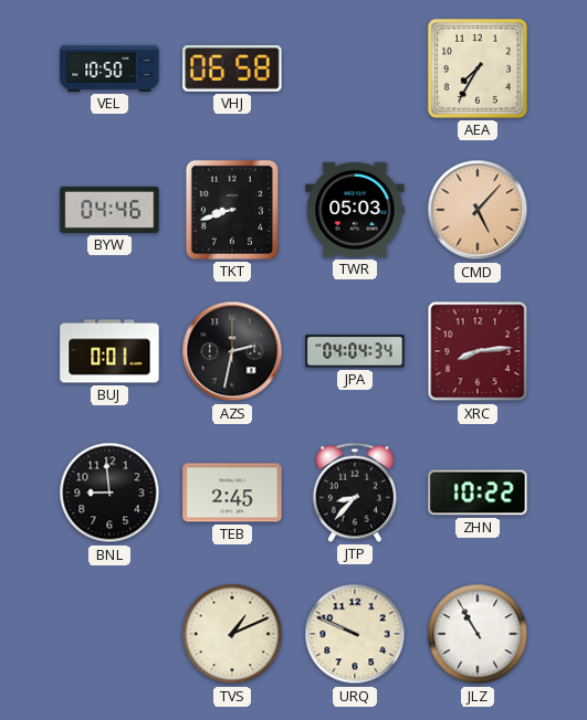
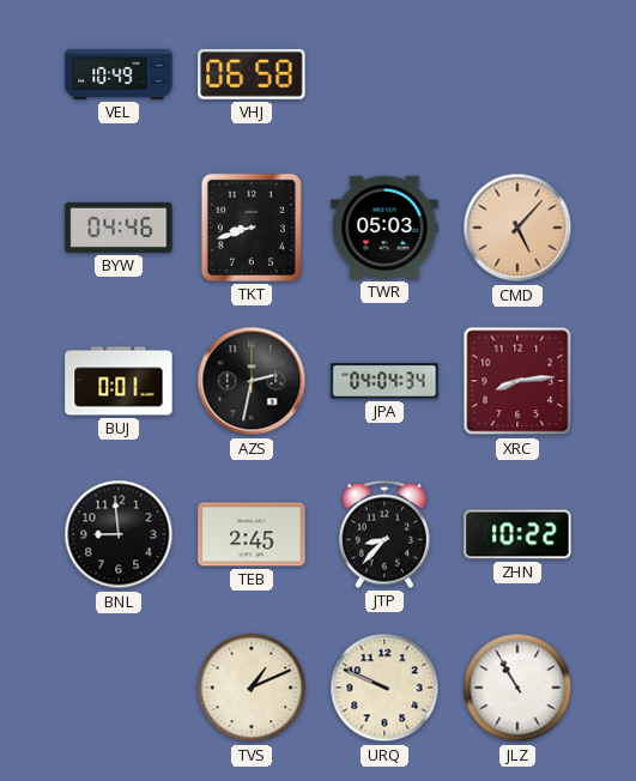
VEL: 10:50 -> 10:49
AEA: 7:35 -> none
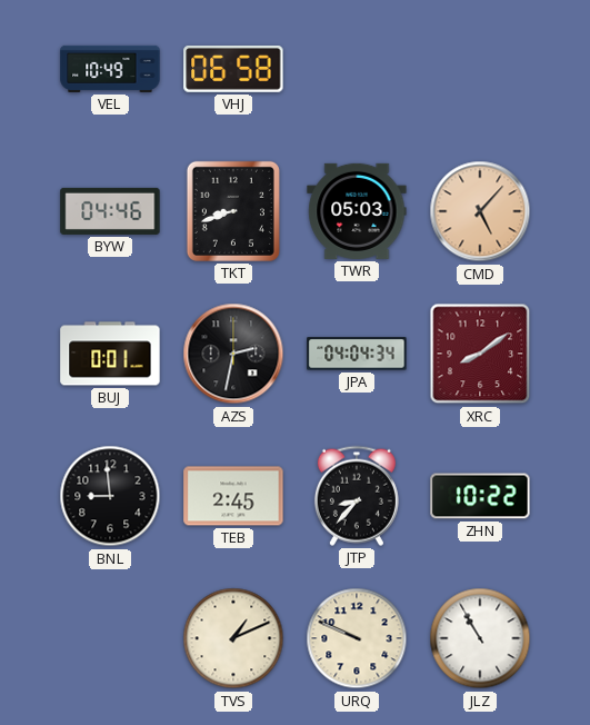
XRC: 8:14 -> 8:09
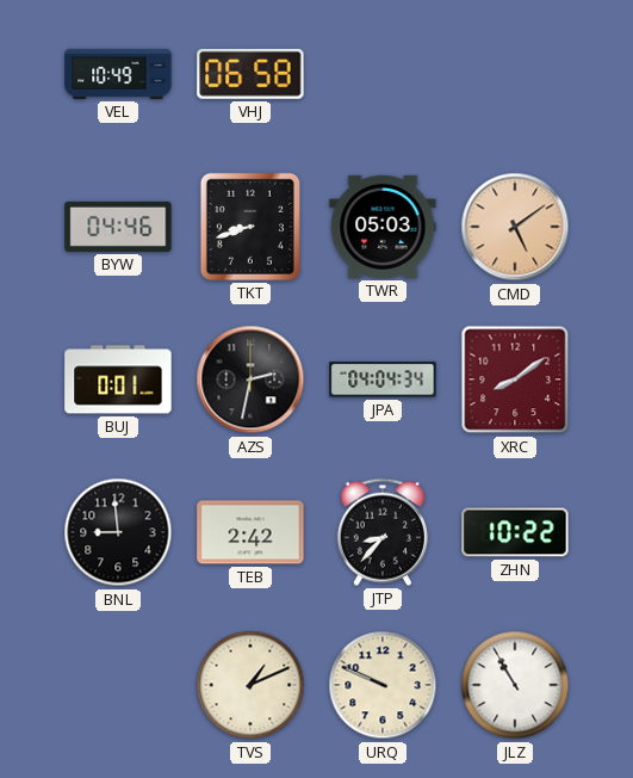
CMD: 5:07 -> 5:09
TEB: 2:45 -> 2:42
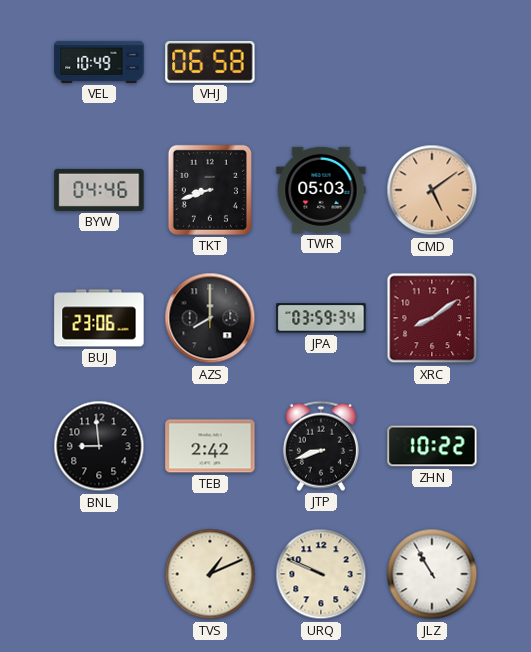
BUJ: 0:01 -> 23:06
AZS: 2:32 -> 8:00
JPA: 04:04 -> 03:59
JTP: 8:37 -> 8:42
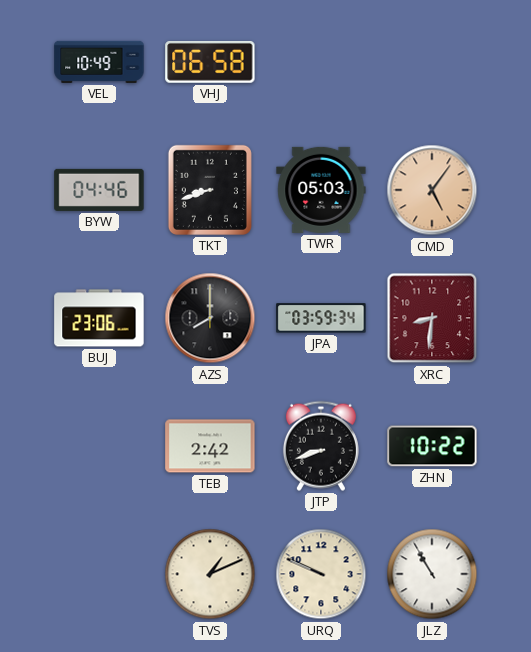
CMD: 5:09 -> 5:06
XRC: 8:09 -> 8:31
BNL: 8:59 -> none
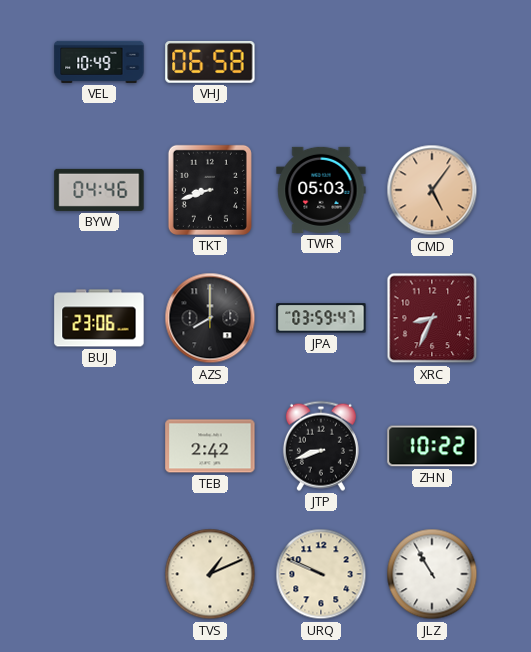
JPA: 03:59:34 -> 03:59:47
XRC: 8:31 -> 8:34
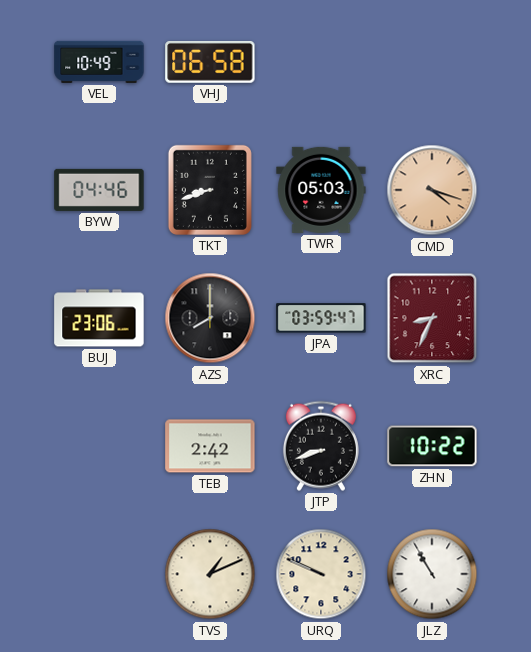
CMD: 5:06 -> 4:18
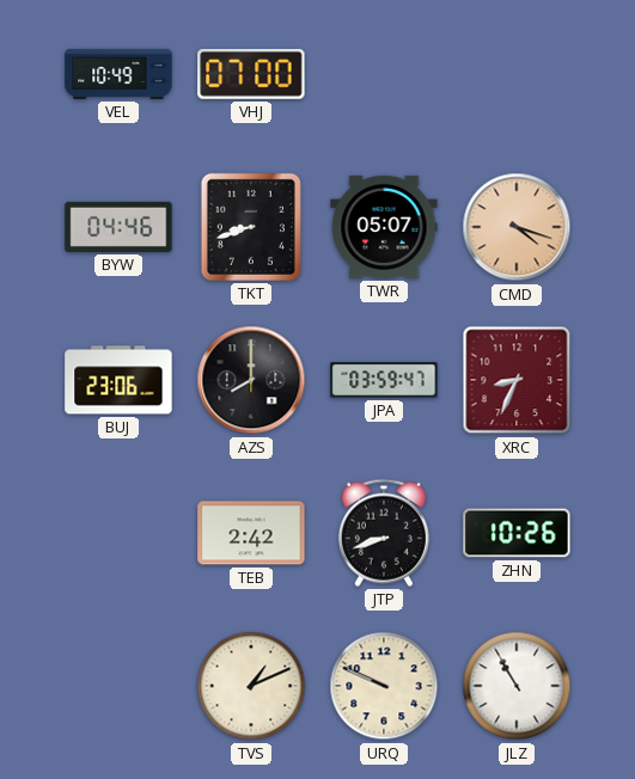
VHJ: 06:58 -> 07:00
TWR: 05:03 -> 05:07
ZHN: 10:22 -> 10:26
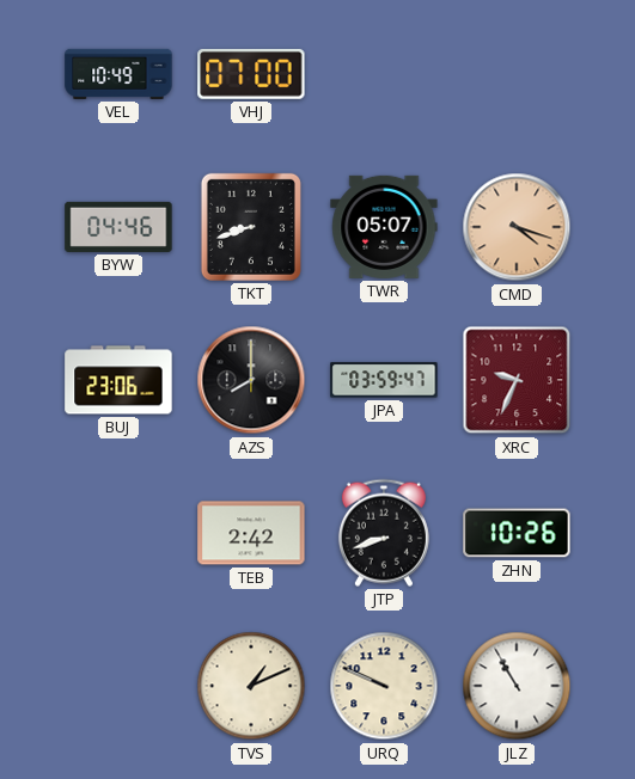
XRC: 8:34 -> 9:34
